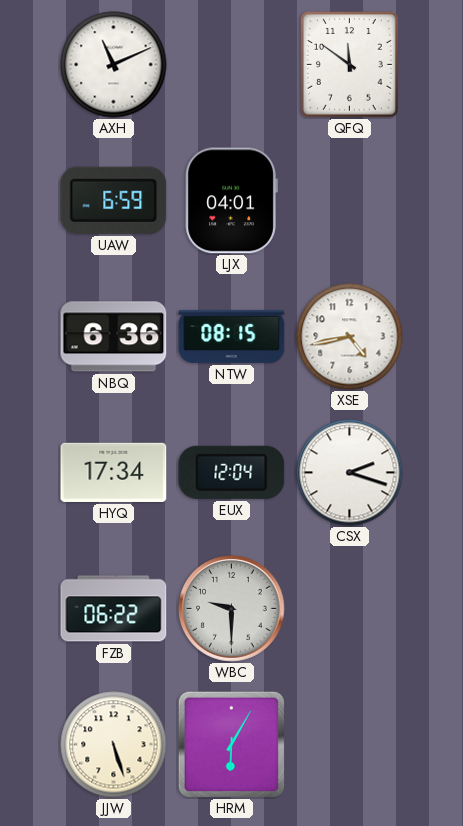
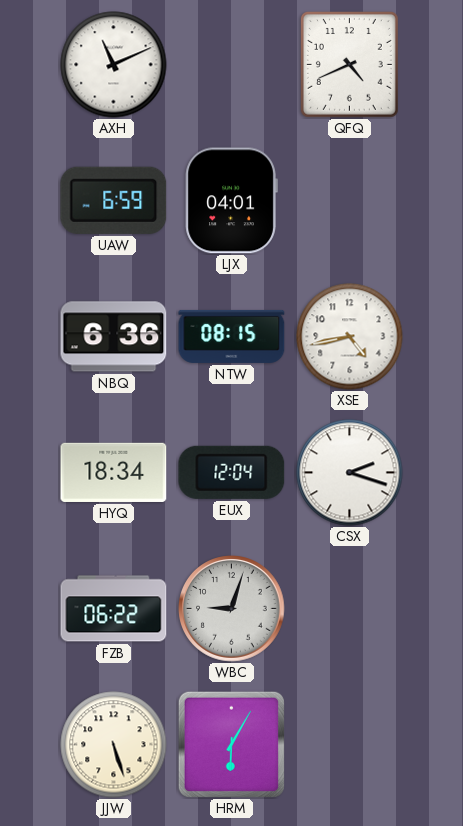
QFQ: 11:51 -> 4:41
HYQ: 17:34 -> 18:34
WBC: 9:30 -> 9:03
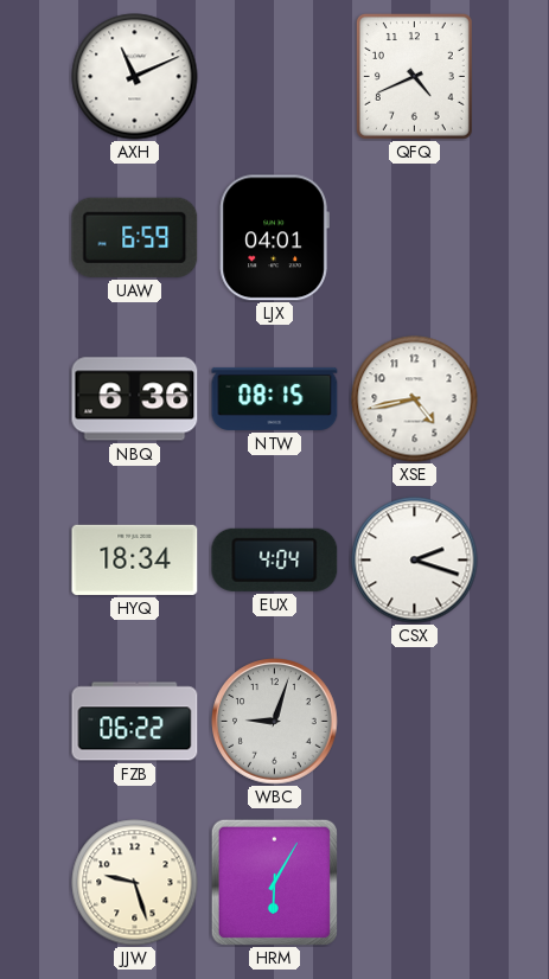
EUX: 12:04 -> 4:04
JJW: 5:27 -> 9:27
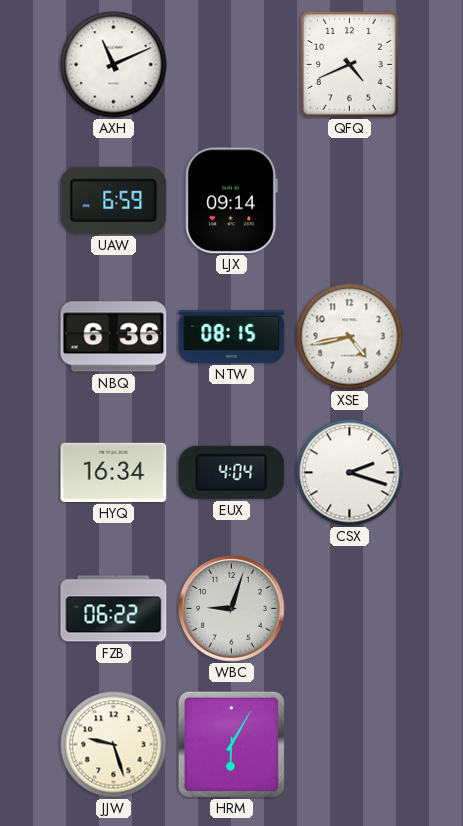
LJX: 04:01 -> 09:14
HYQ: 18:34 -> 16:34
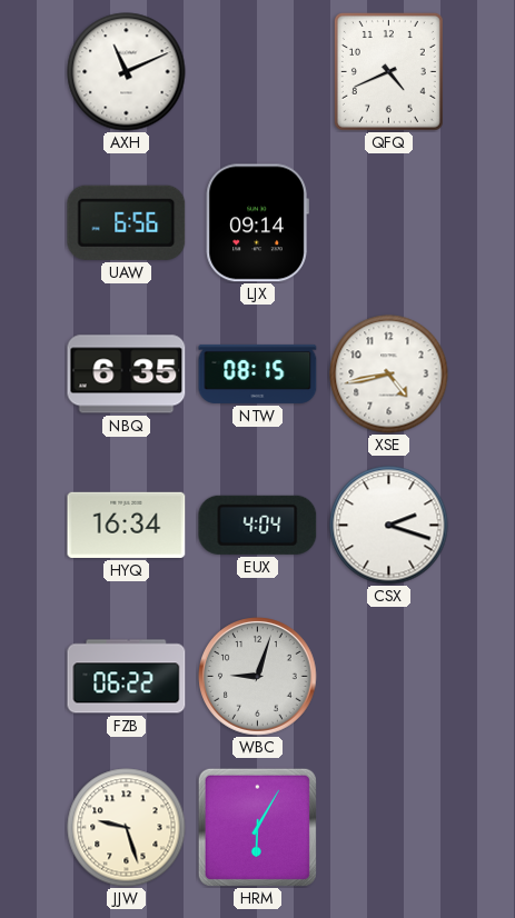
UAW: 6:59 -> 6:56
NBQ: 6:36 -> 6:35
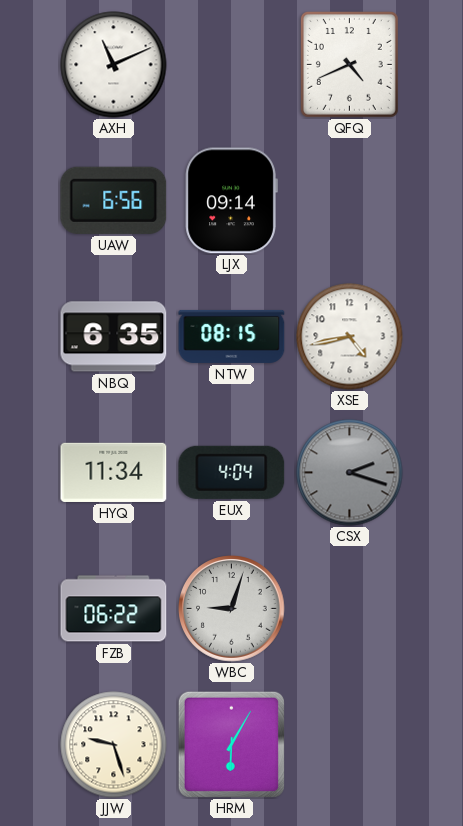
HYQ: 16:34 -> 11:34
CSX dial: white -> grey
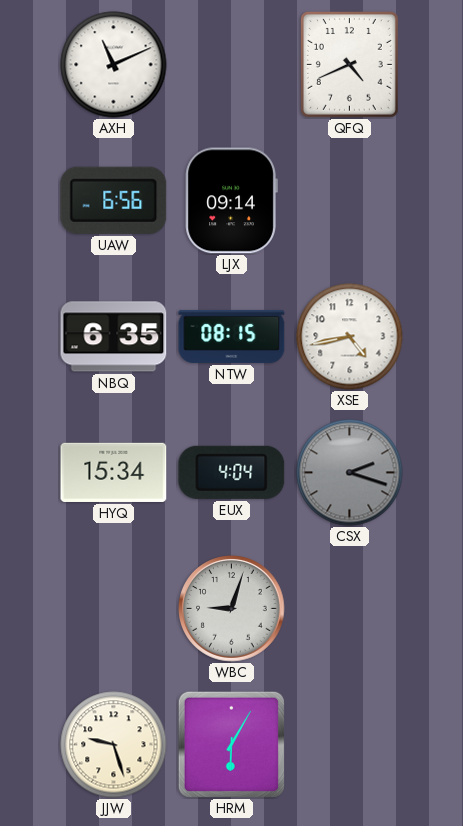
HYQ: 11:34 -> 15:34
FZB: 06:22 -> none
